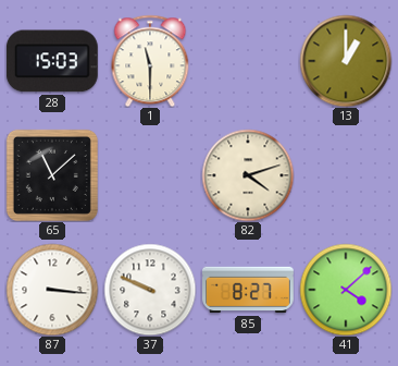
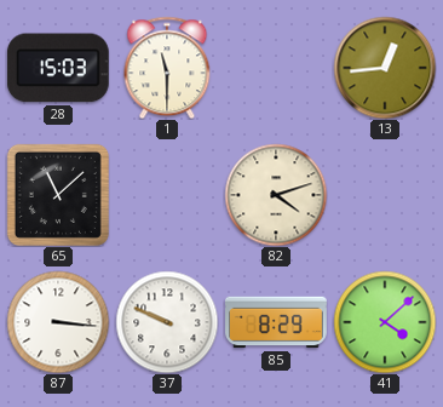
13: 1:00 -> 12:44
85: 8:27 -> 8:29
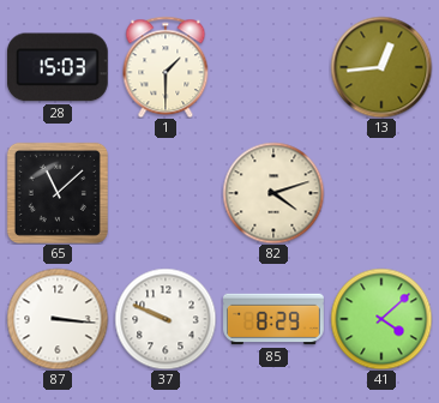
1: 11:30 -> 1:30
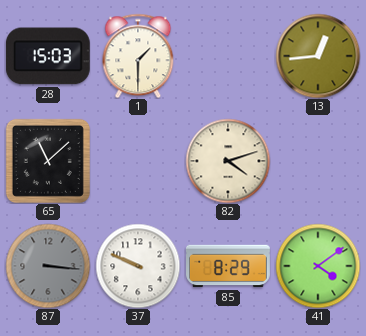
87 dial: white -> grey
41: 4:08 -> 4:09
